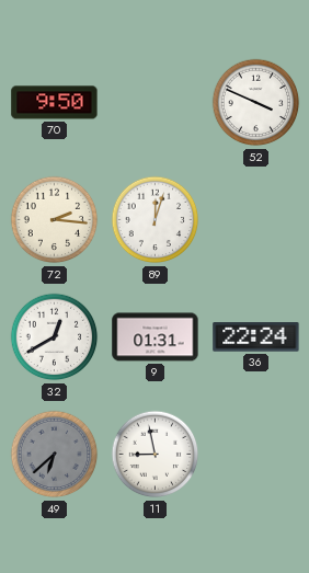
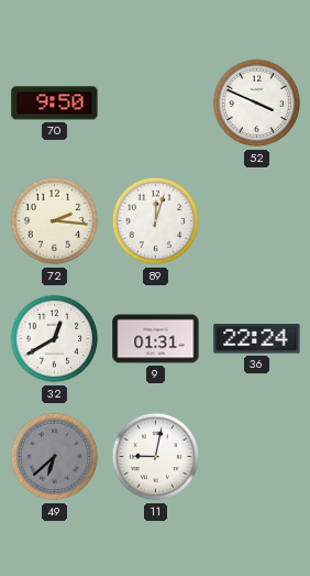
11: 8:58 -> 9:02
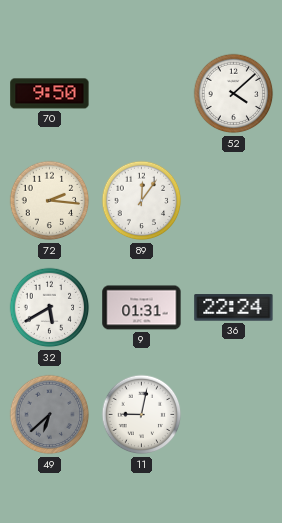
52: 3:49 -> 4:08
89: 12:03 -> 12:06
32: 12:40 -> 5:40
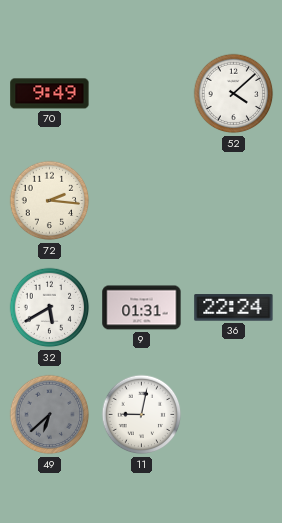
70: 9:50 -> 9:49
89: 12:06 -> none
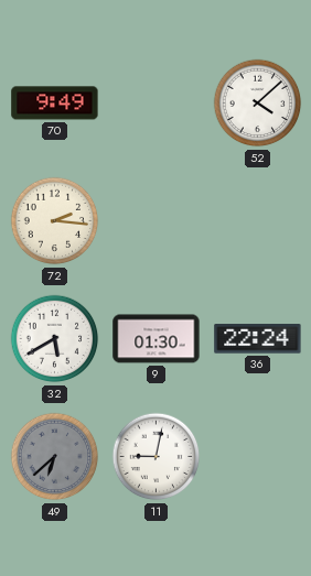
9: 01:31 -> 01:30
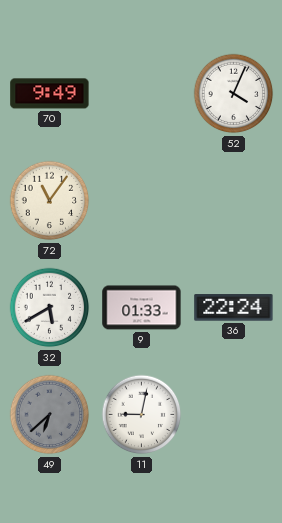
52: 4:08 -> 4:04
72: 2:16 -> 11:06
9: 01:30 -> 01:33
